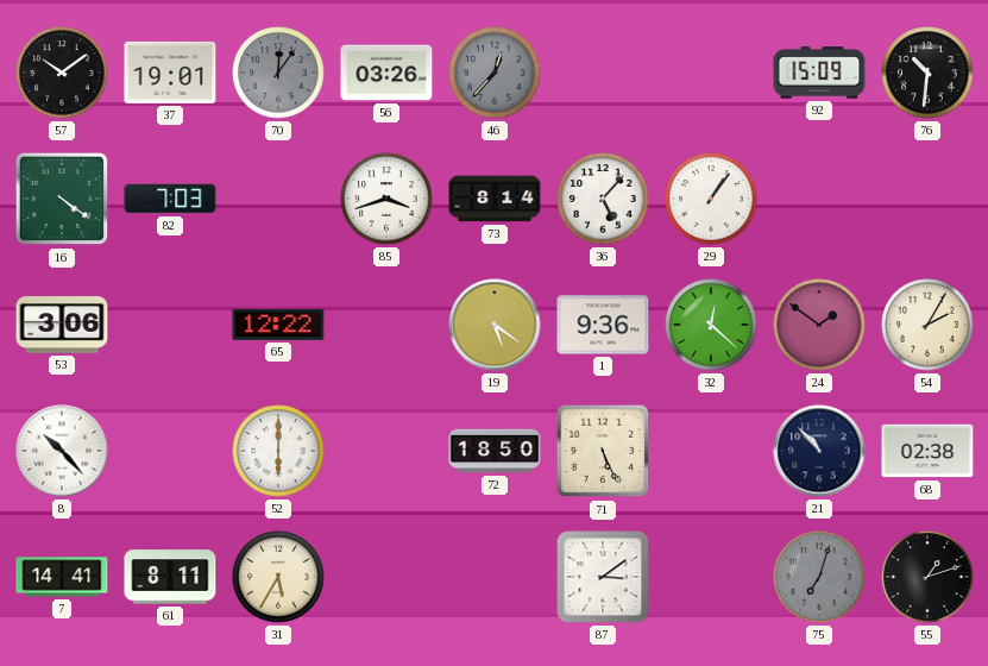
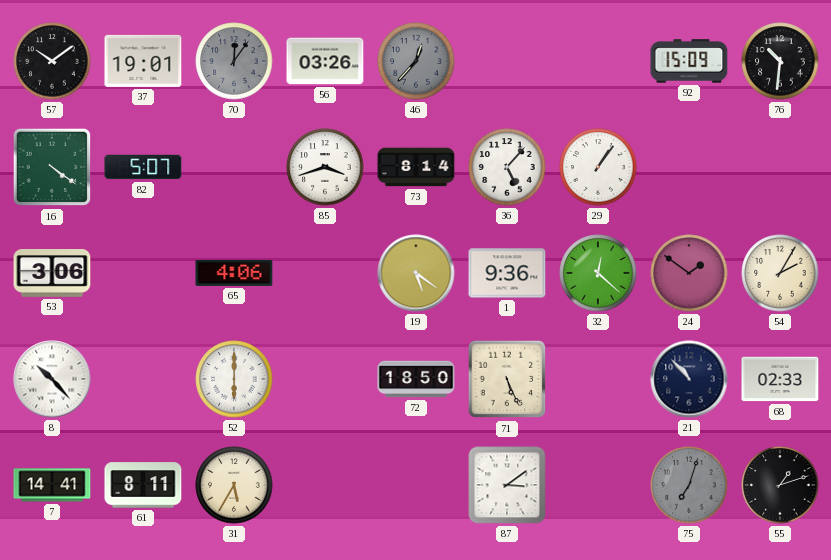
82: 7:03 -> 5:07
65: 12:22 -> 4:06
68: 02:38 -> 02:33
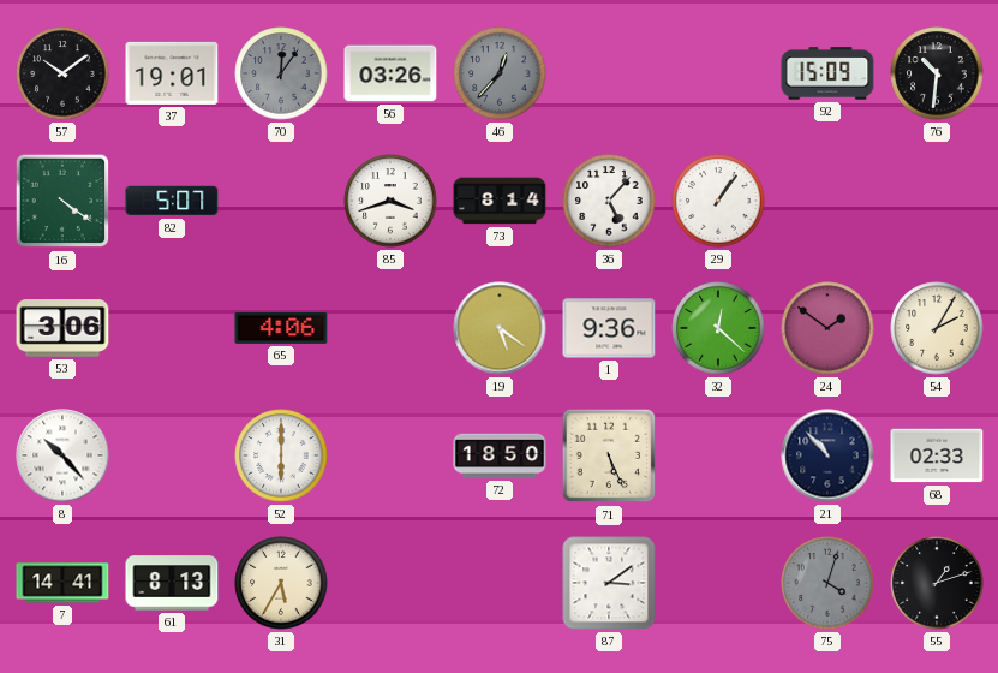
61: 8:11 -> 8:13
75: 7:03 -> 4:03
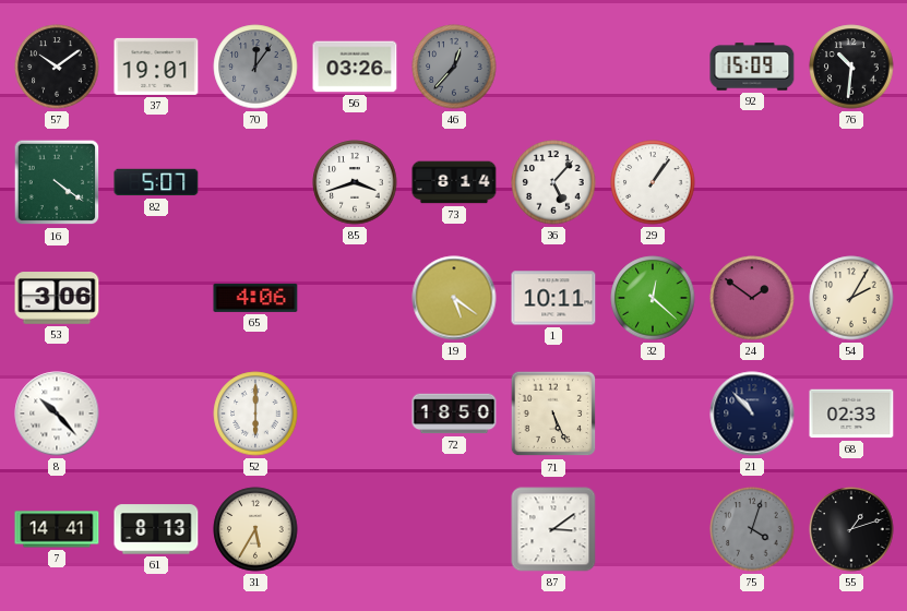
1: 9:36 -> 10:11
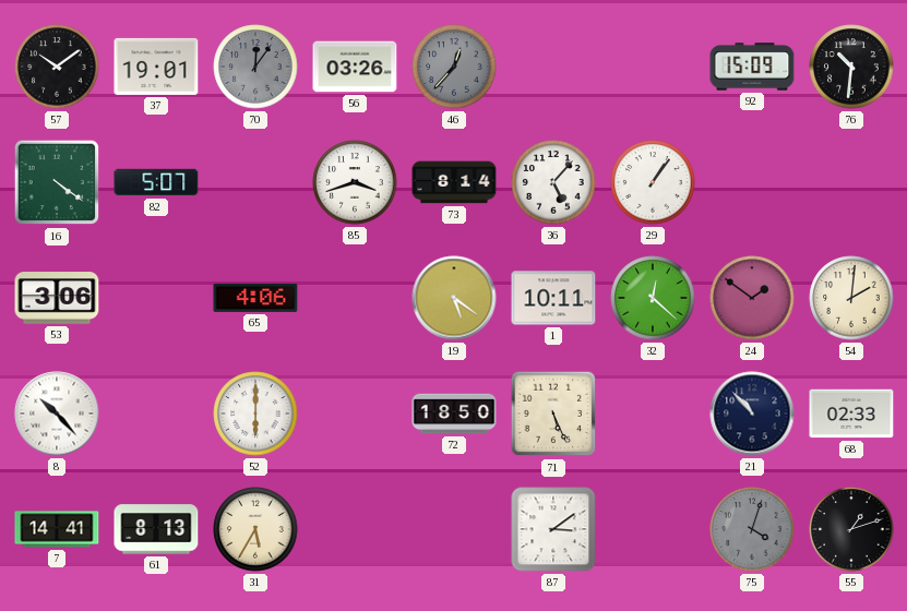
54: 2:05 -> 2:01
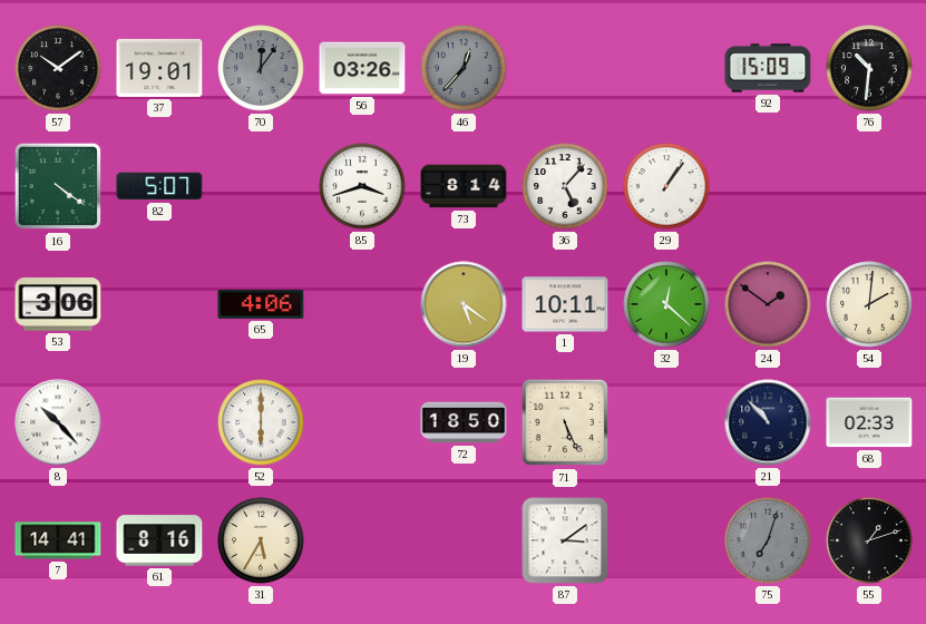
61: 8:13 -> 8:16
75: 4:03 -> 7:03
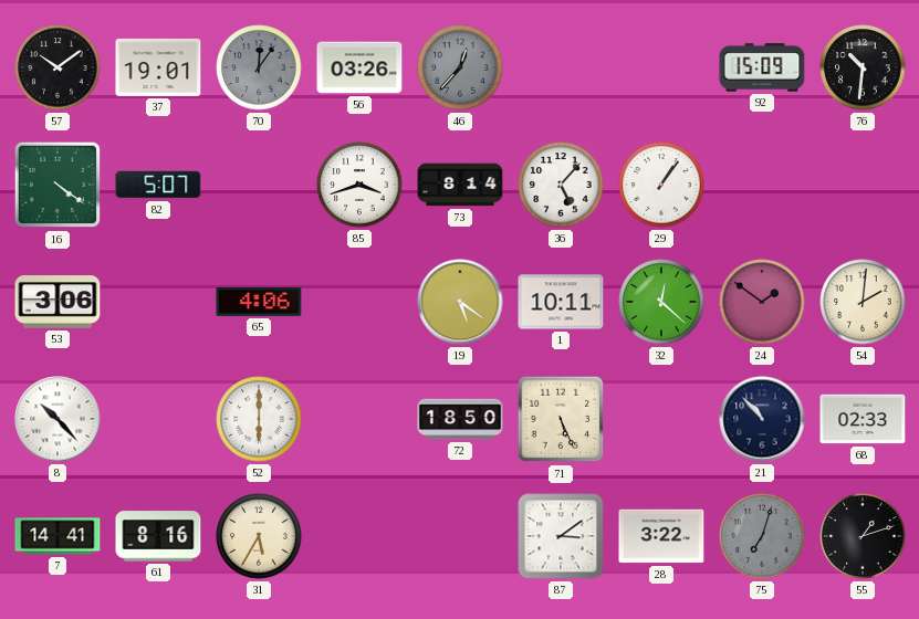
28: none -> 3:22
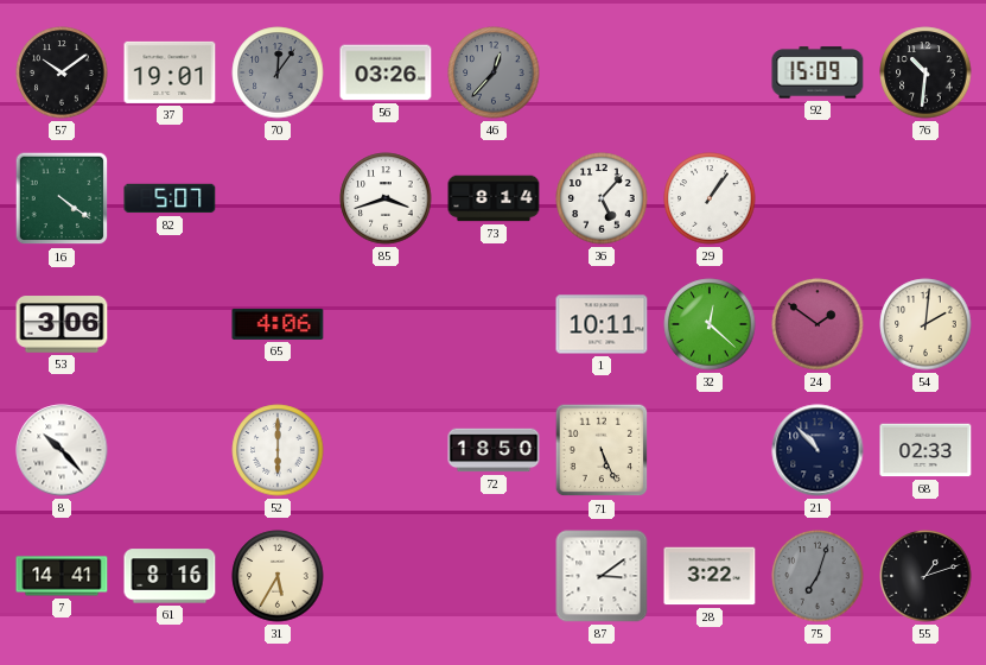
19: 5:21 -> none
